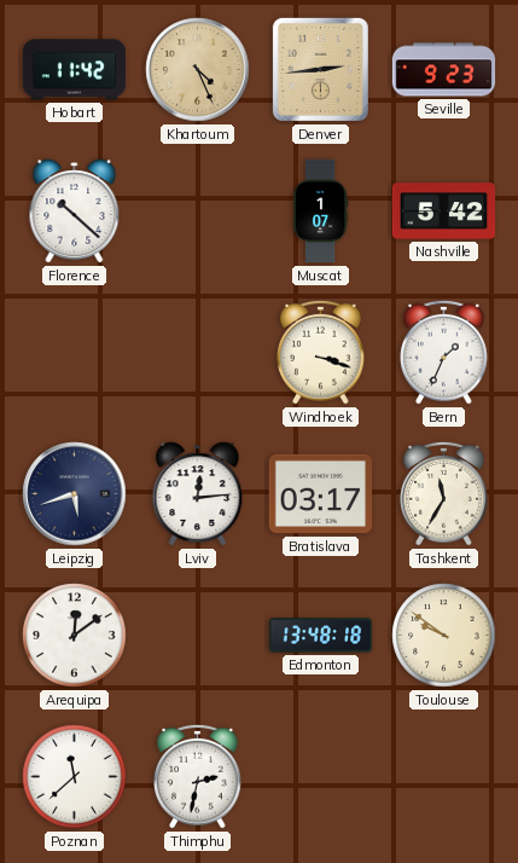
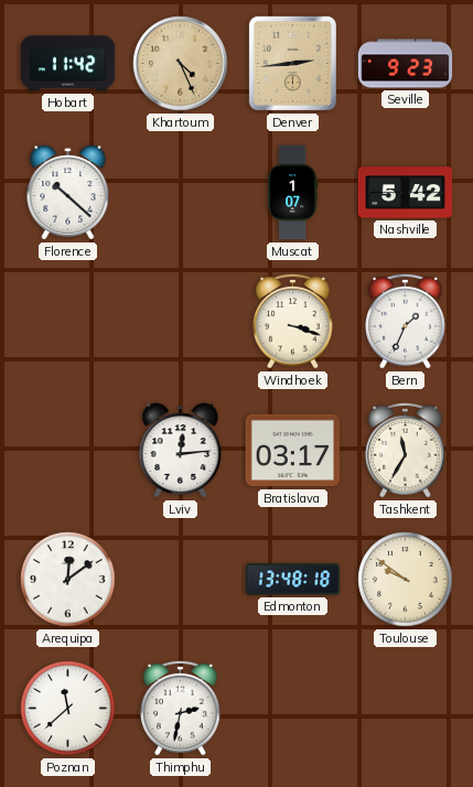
Leipzig: 5:42 -> none
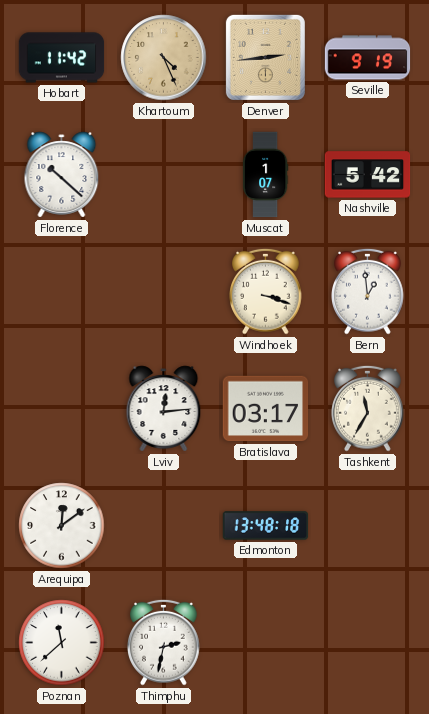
Seville: 9:23 -> 9:19
Bern: 1:34 -> 12:59
Toulouse: 9:51 -> none
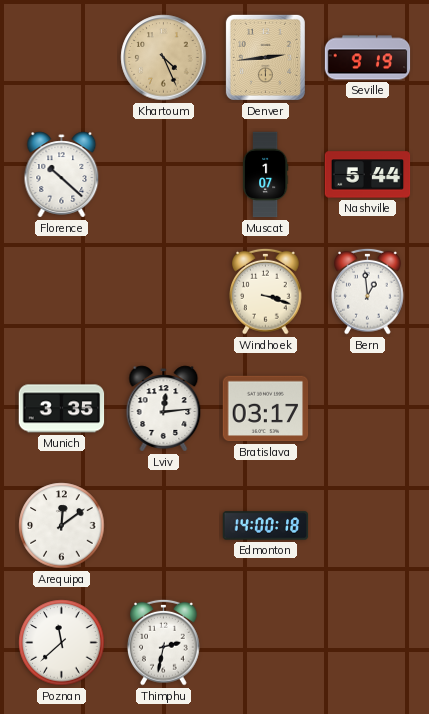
Hobart: 11:42 -> none
Nashville: 5:42 -> 5:44
Munich: none -> 3:35
Tashkent: 11:35 -> none
Edmonton: 13:48 -> 14:00
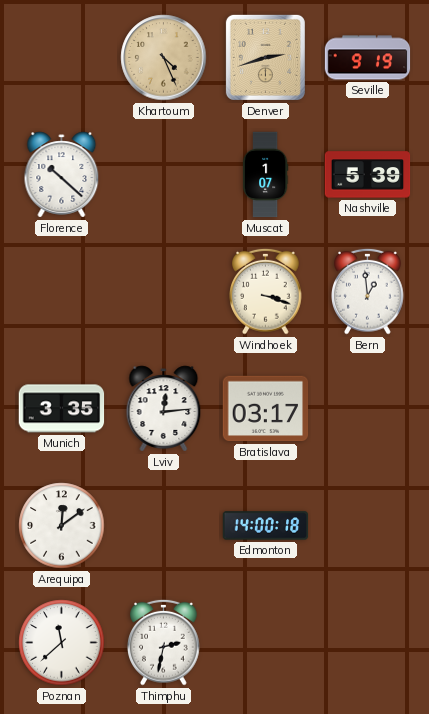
Denver: 2:44 -> 2:42
Nashville: 5:44 -> 5:39
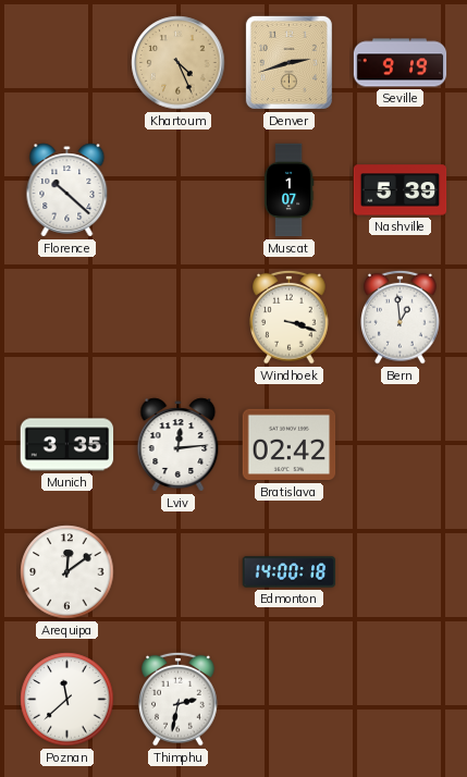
Bratislava: 03:17 -> 02:42
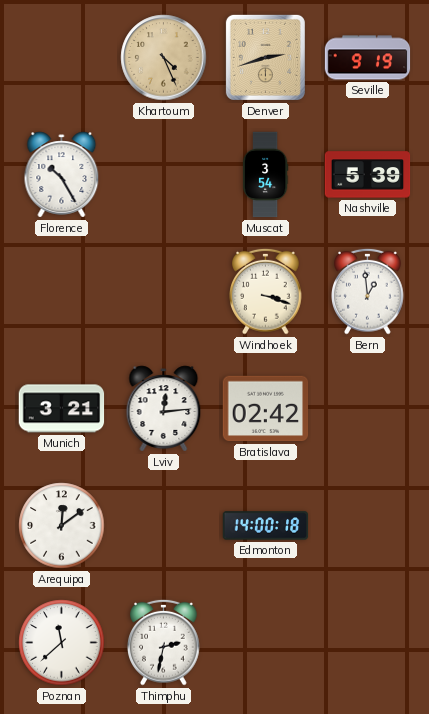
Florence: 10:22 -> 10:25
Muscat: 1:07 -> 3:54
Munich: 3:35 -> 3:21
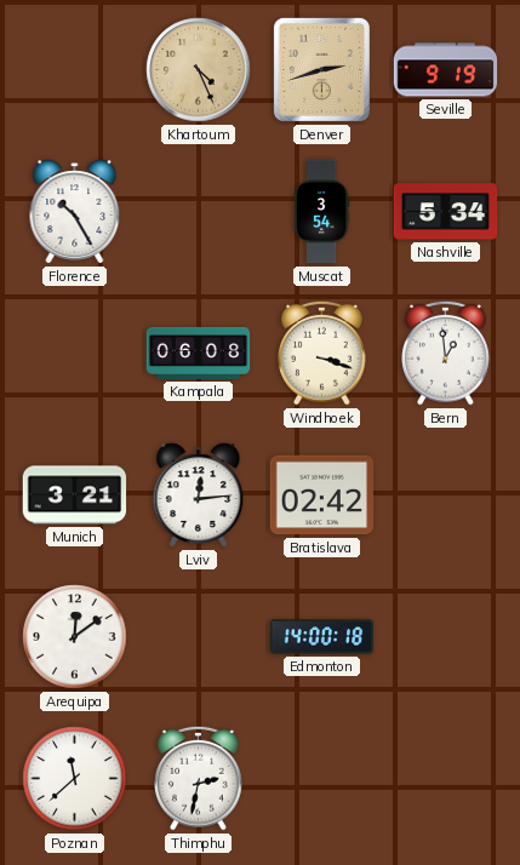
Nashville: 5:39 -> 5:34
Kampala: none -> 06:08
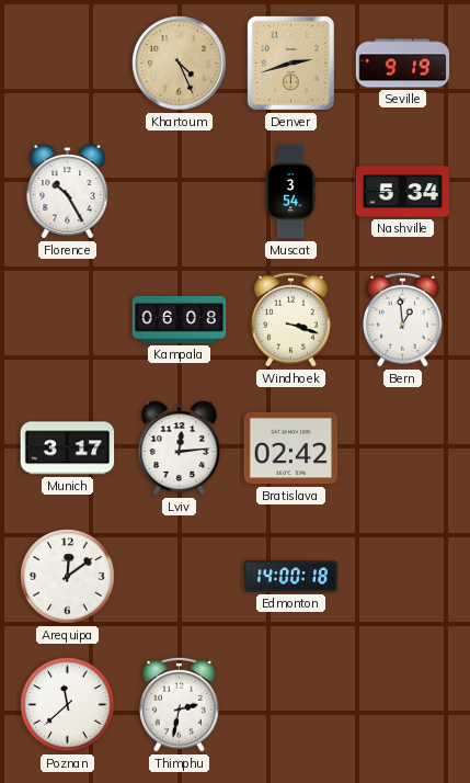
Munich: 3:21 -> 3:17
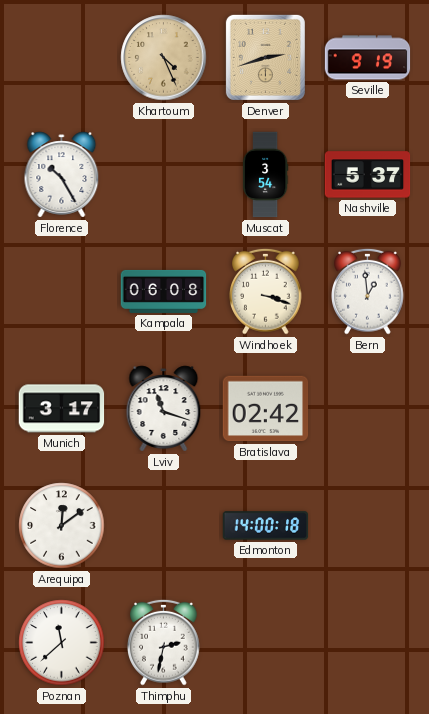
Nashville: 5:34 -> 5:37
Lviv: 12:14 -> 11:18
